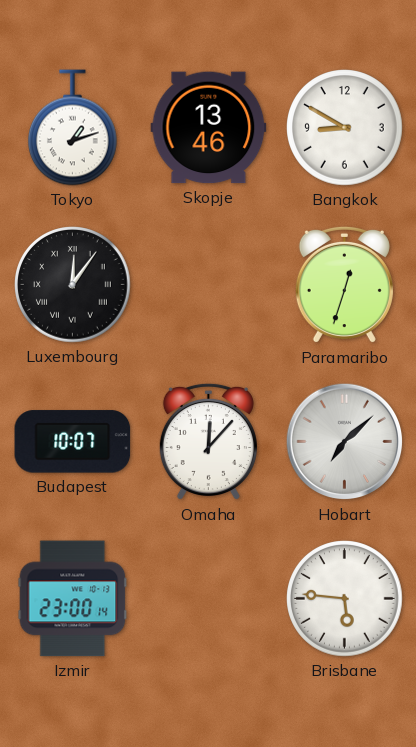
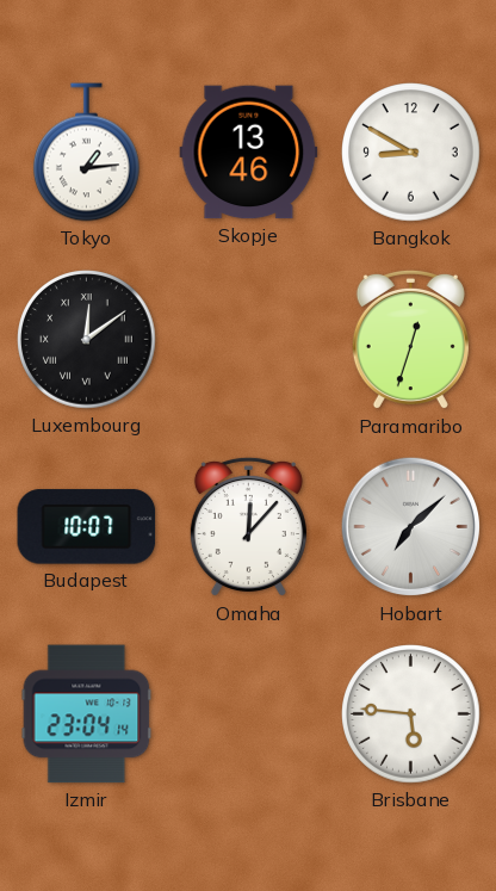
Tokyo: 1:12 -> 1:14
Luxembourg: 12:06 -> 12:09
Izmir: 23:00 -> 23:04
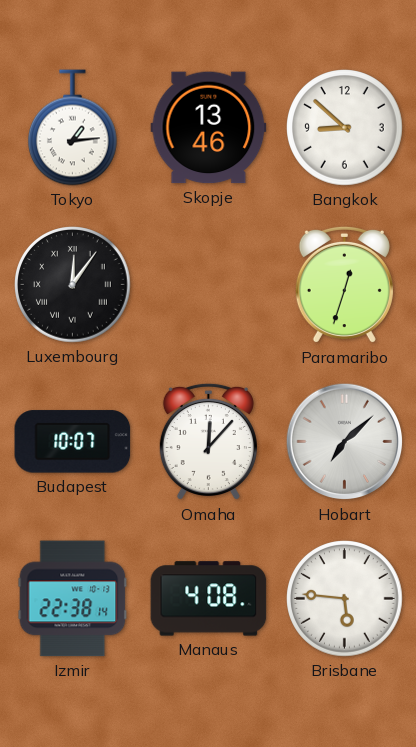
Bangkok: 8:50 -> 8:52
Luxembourg: 12:09 -> 12:06
Izmir: 23:04 -> 22:38
Manaus: none -> 4:08
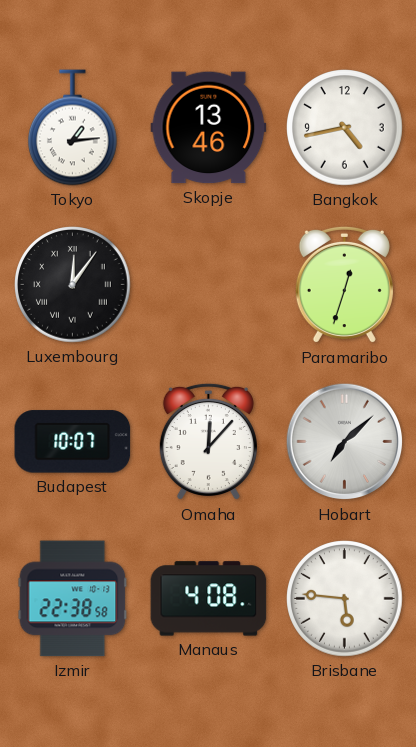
Bangkok: 8:52 -> 4:43
Izmir: 22:38:14 -> 22:38:58
